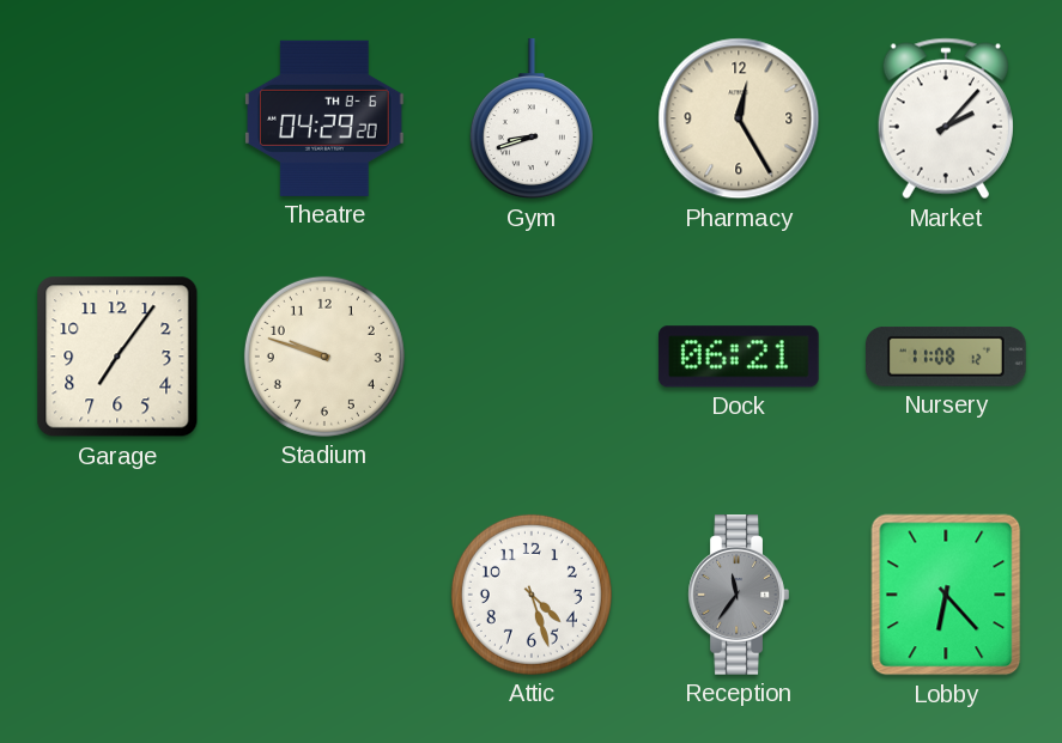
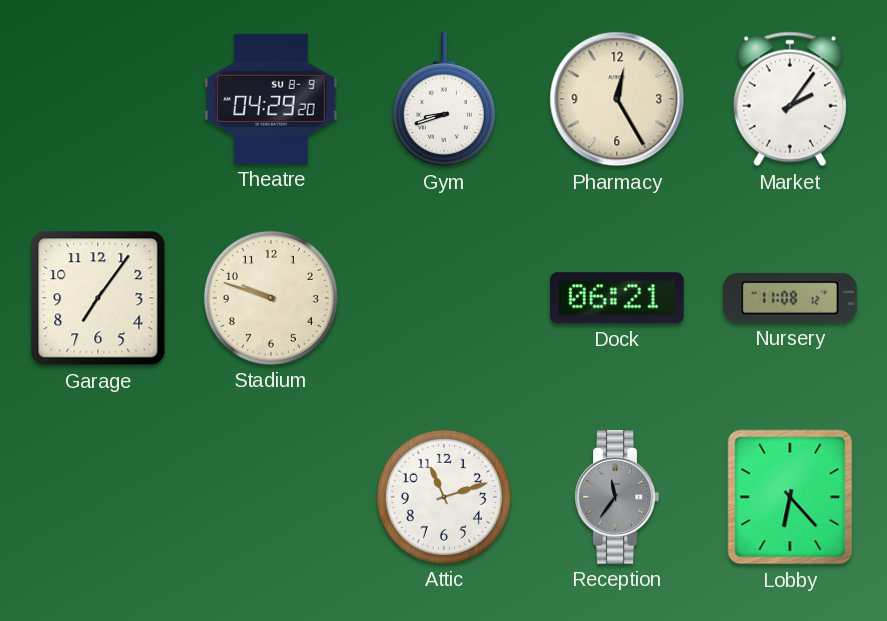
Theatre date: TH 8-6 -> SU 8-9
Market: 2:07 -> 2:06
Attic: 4:27 -> 11:12
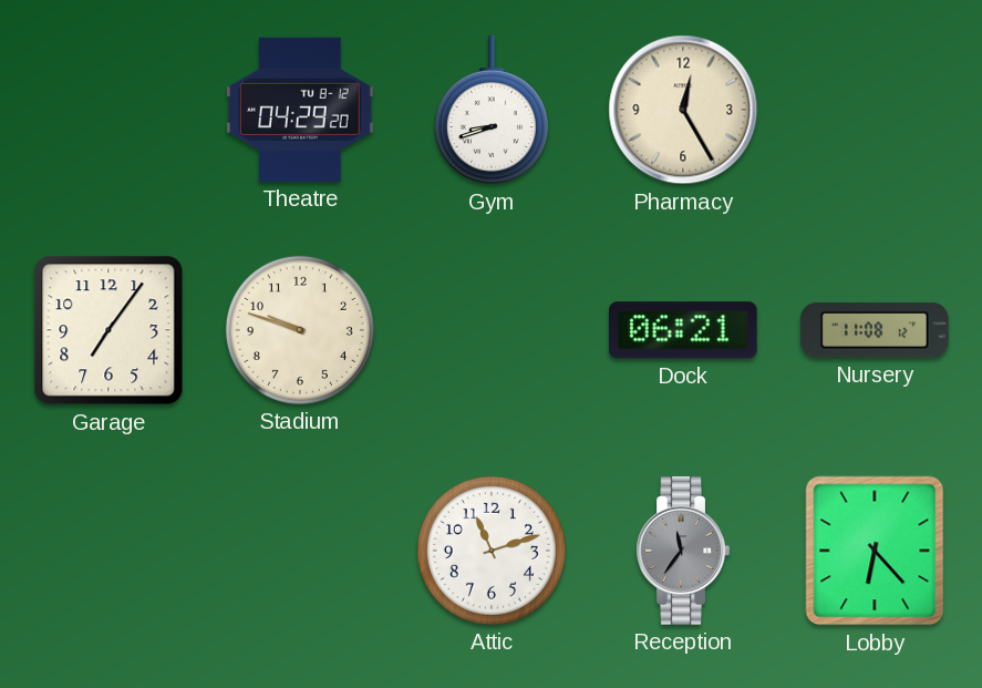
Theatre date: SU 8-9 -> TU 8-12
Market: 2:06 -> none
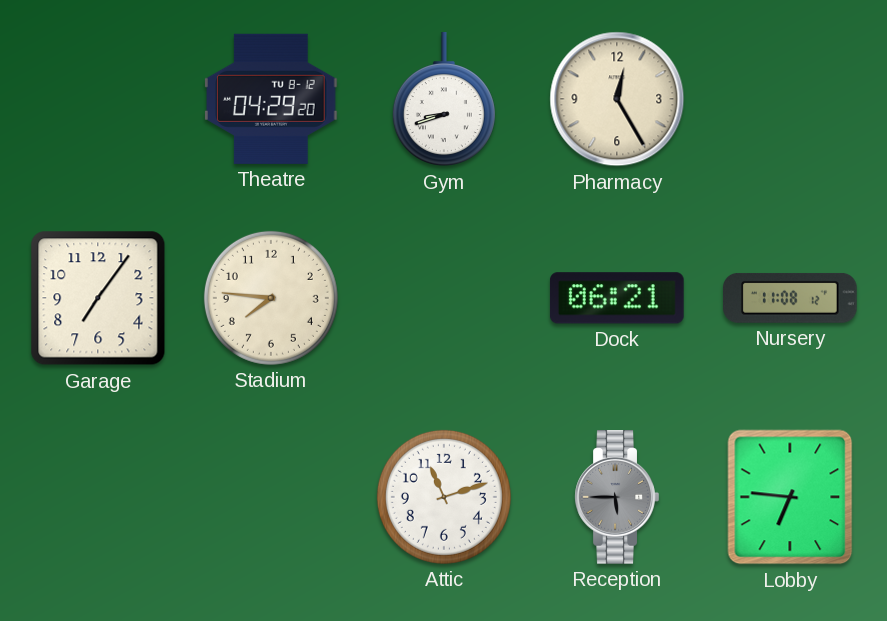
Stadium: 9:48 -> 7:46
Reception: 11:36 -> 5:45
Lobby: 6:23 -> 6:46
